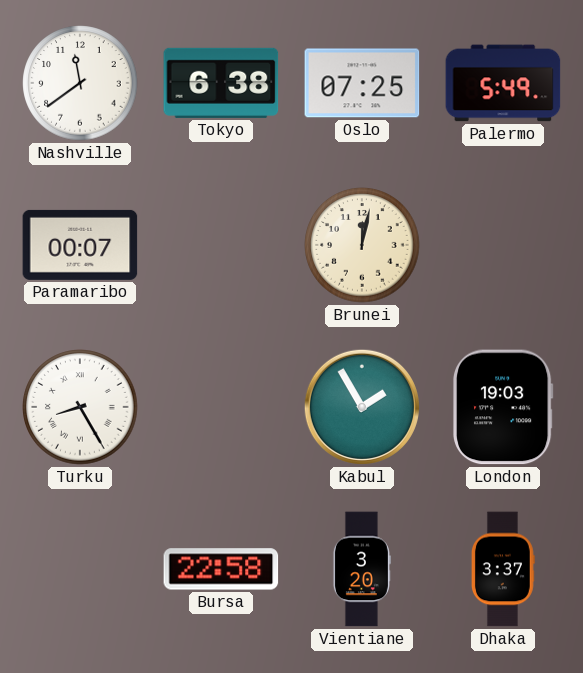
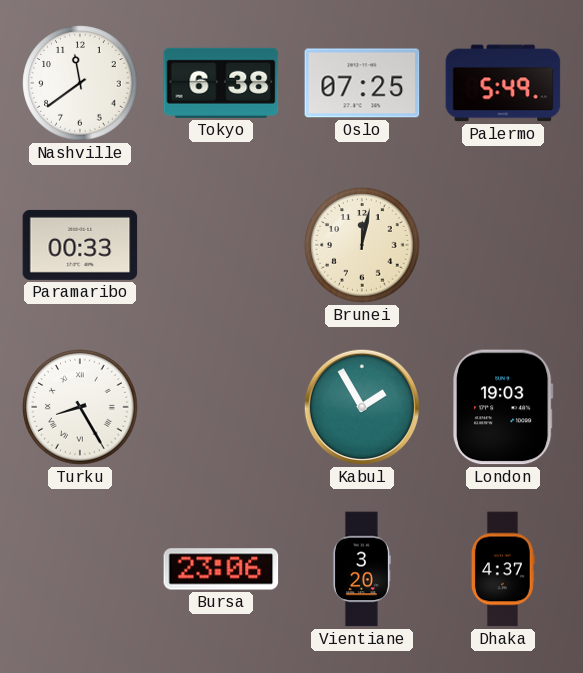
Paramaribo: 00:07 -> 00:33
Bursa: 22:58 -> 23:06
Dhaka: 3:37 -> 4:37
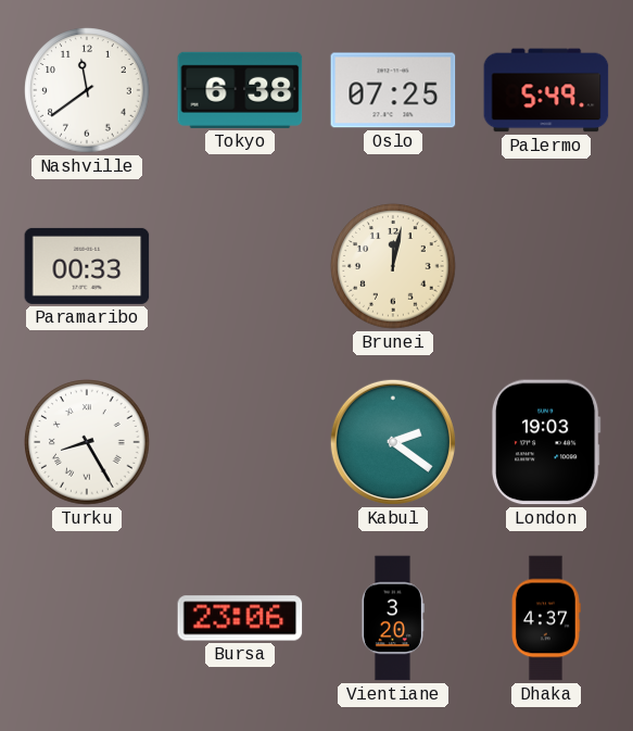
Kabul: 1:55 -> 2:21
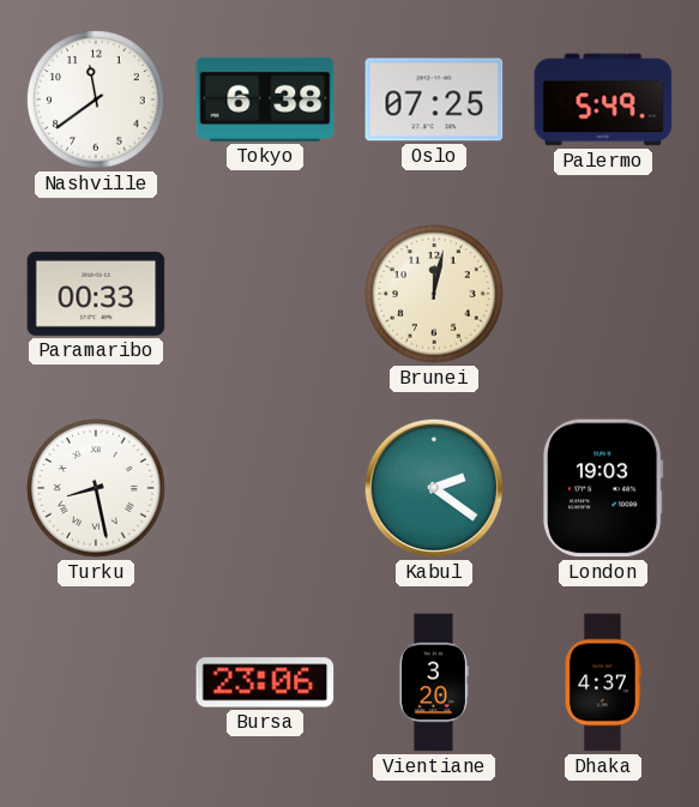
Turku: 8:25 -> 8:28
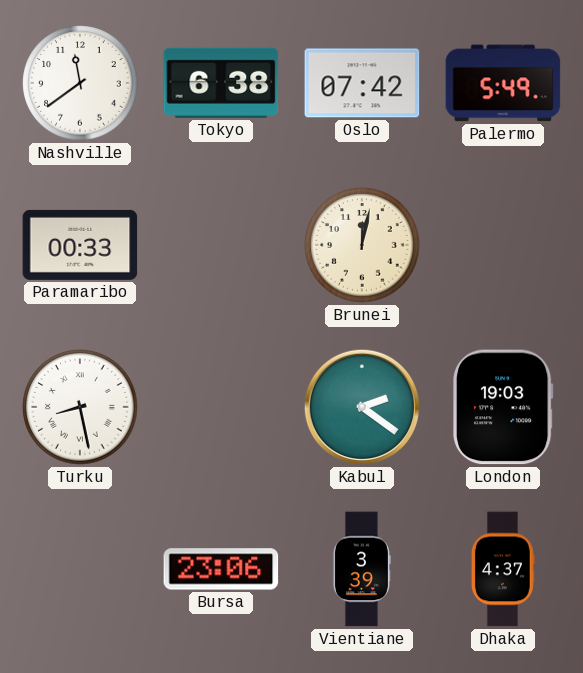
Oslo: 07:25 -> 07:42
Vientiane: 3:20 -> 3:39
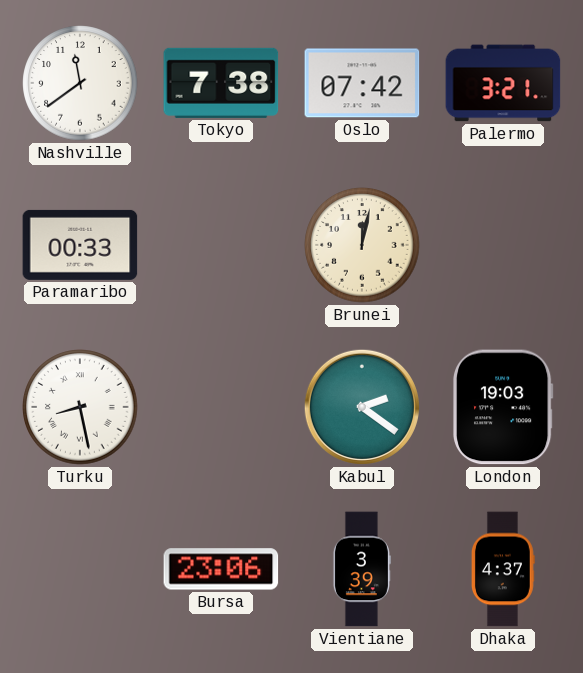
Tokyo: 6:38 -> 7:38
Palermo: 5:49 -> 3:21
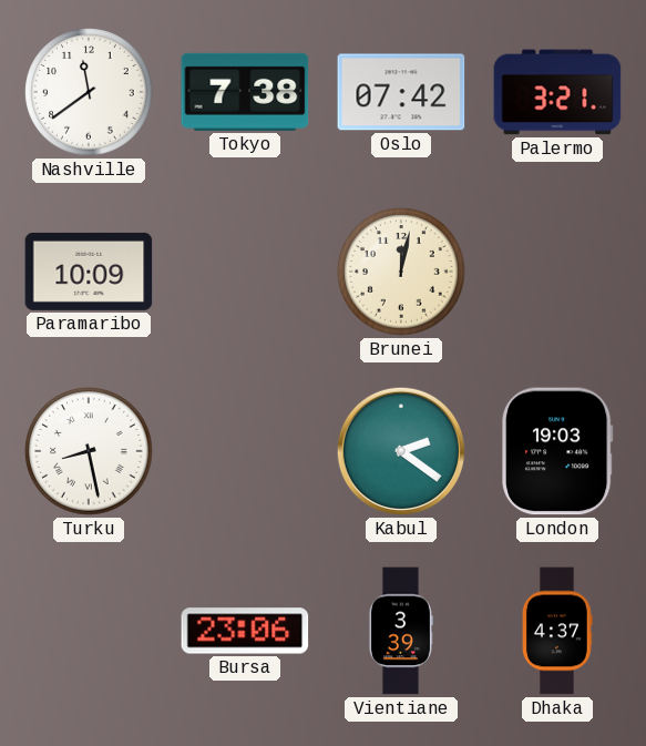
Paramaribo: 00:33 -> 10:09
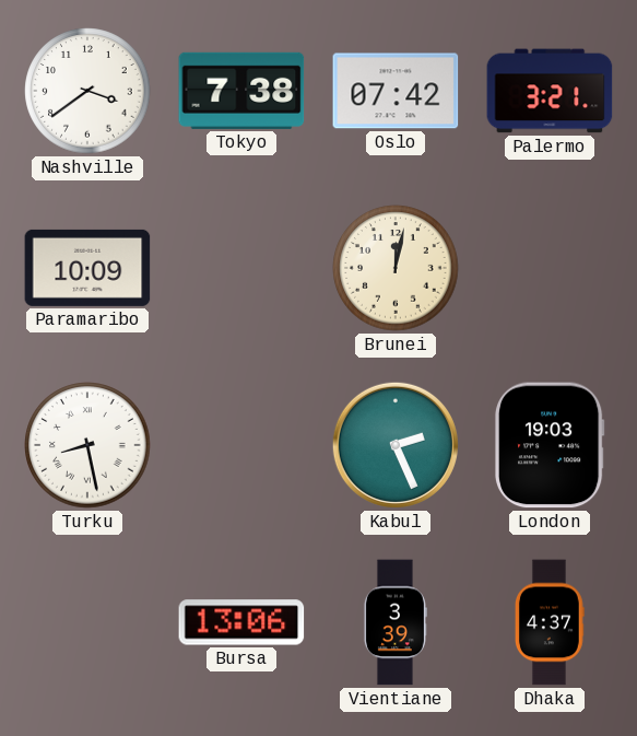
Nashville: 11:39 -> 3:39
Kabul: 2:21 -> 2:26
Bursa: 23:06 -> 13:06
